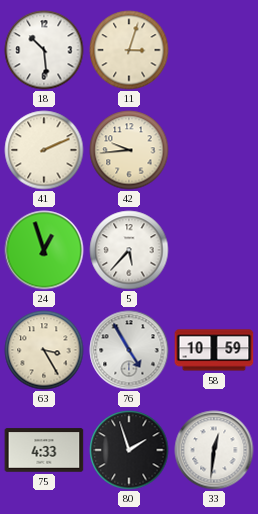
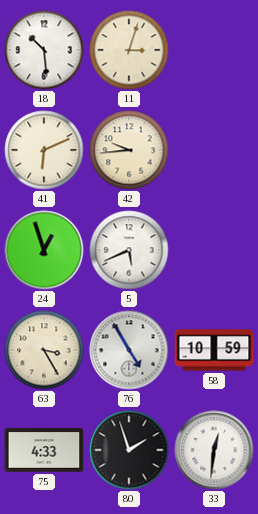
41: 2:11 -> 6:11
5: 5:37 -> 5:41
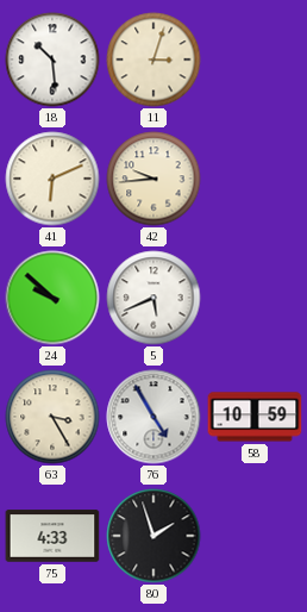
24: 12:57 -> 9:52
33: 12:31 -> none
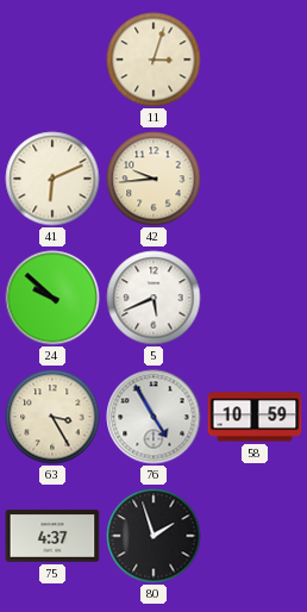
18: 10:29 -> none
75: 4:33 -> 4:37
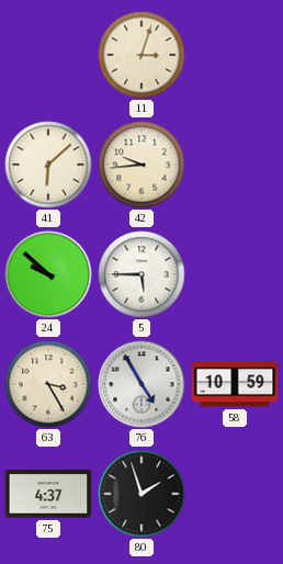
41: 6:11 -> 6:08
5: 5:41 -> 5:45
